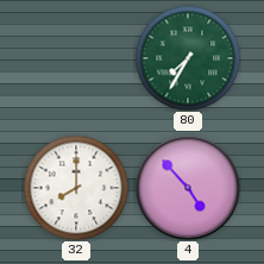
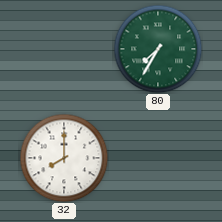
4: 4:53 -> none
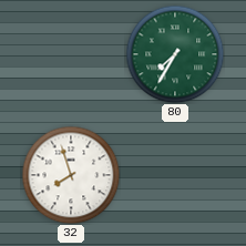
32: 8:00 -> 7:57
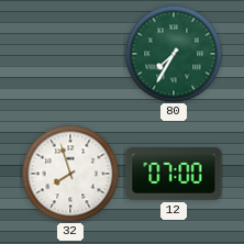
12: none -> 07:00
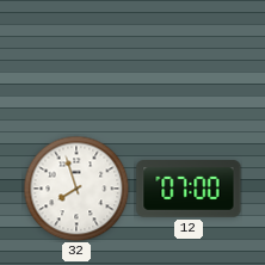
80: 7:35 -> none
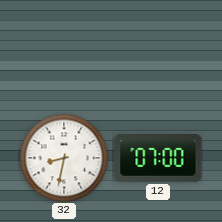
32: 7:57 -> 8:32
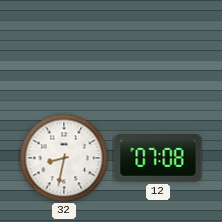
12: 07:00 -> 07:08
